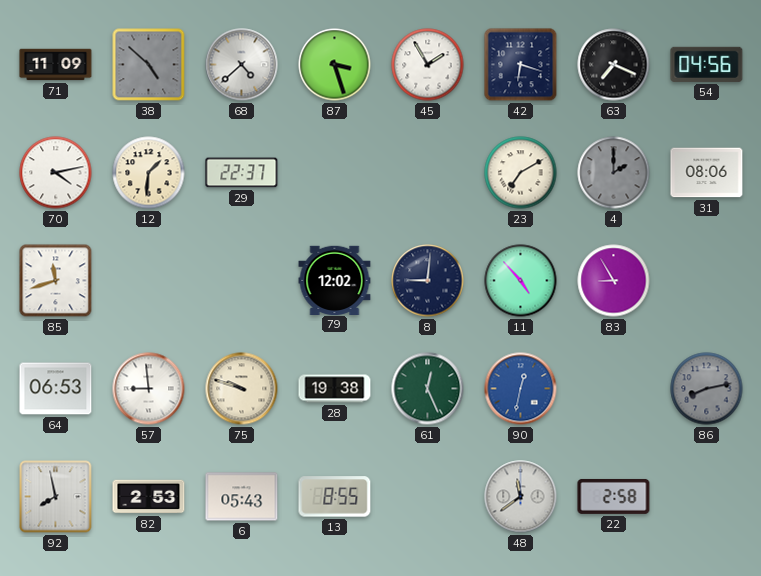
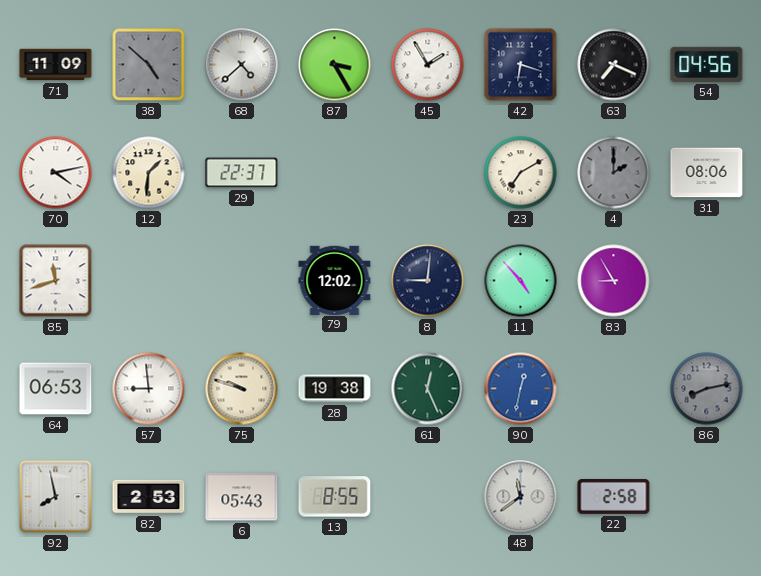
87: 3:27 -> 3:25
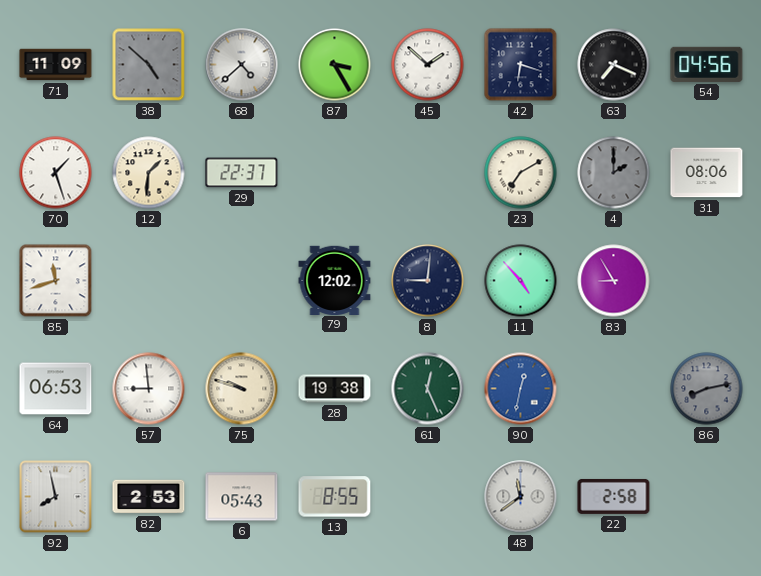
45: 1:55 -> 1:52
70: 4:13 -> 1:27
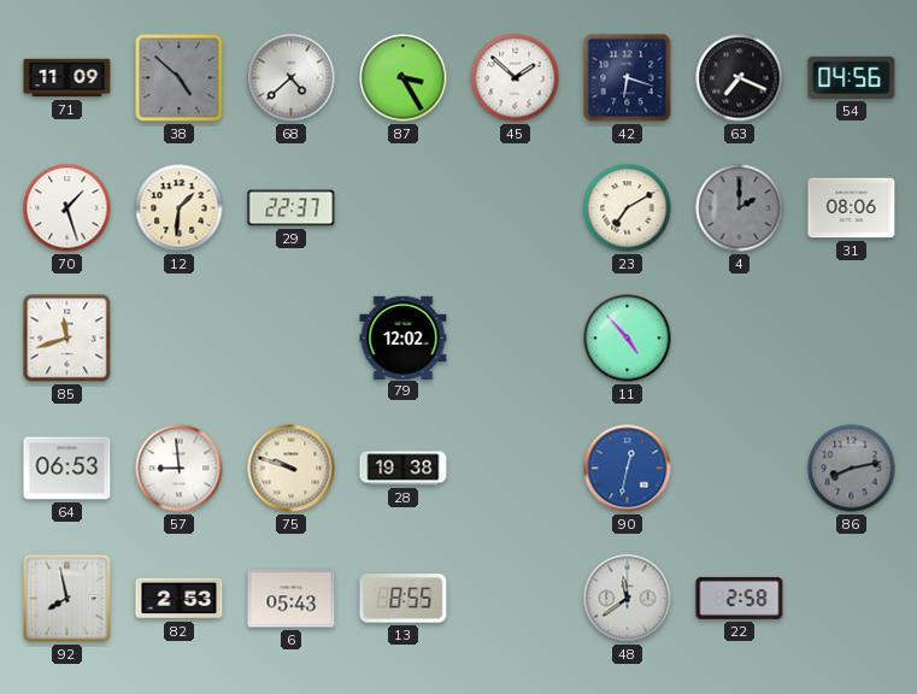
8: 9:01 -> none
83: 8:55 -> none
61: 12:26 -> none
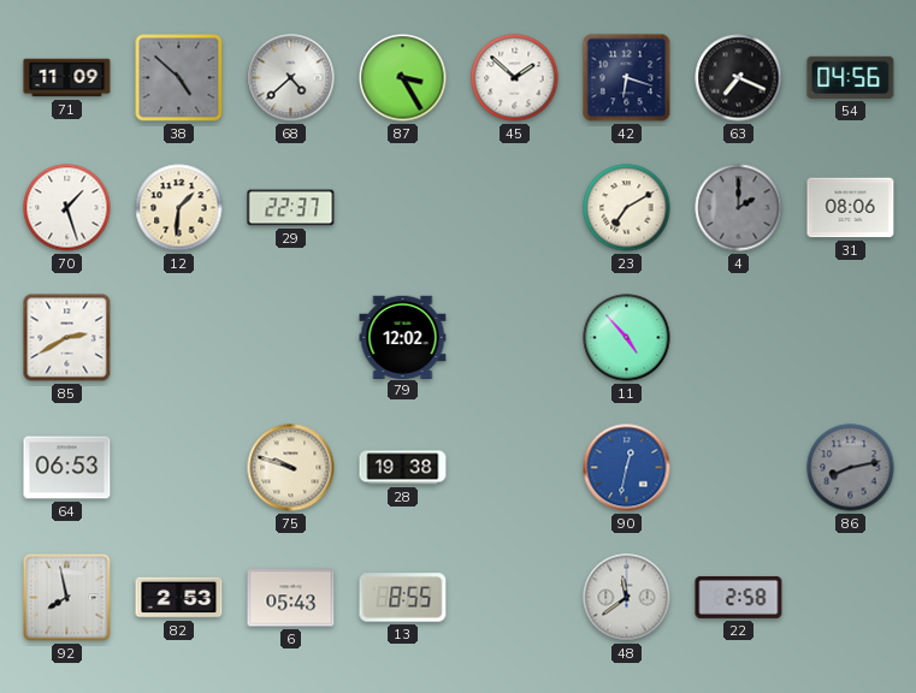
85: 11:42 -> 2:40
57: 8:59 -> none
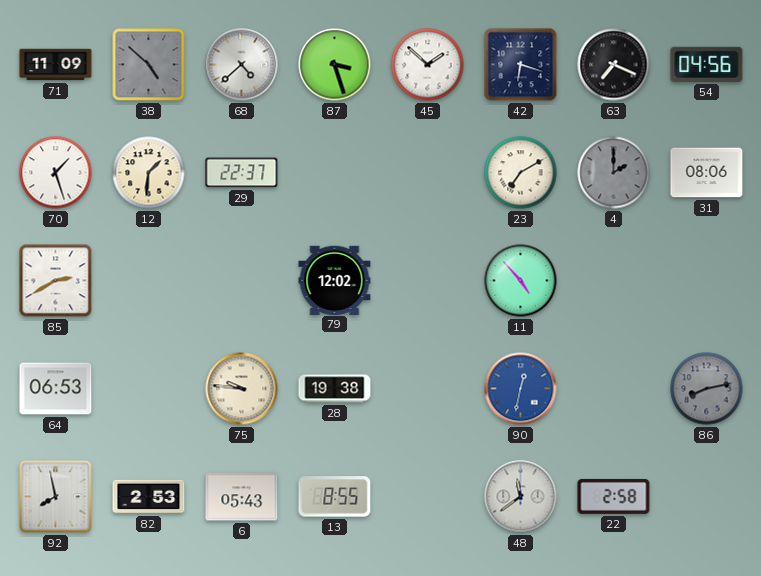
87: 3:25 -> 3:27
75: 9:48 -> 9:46
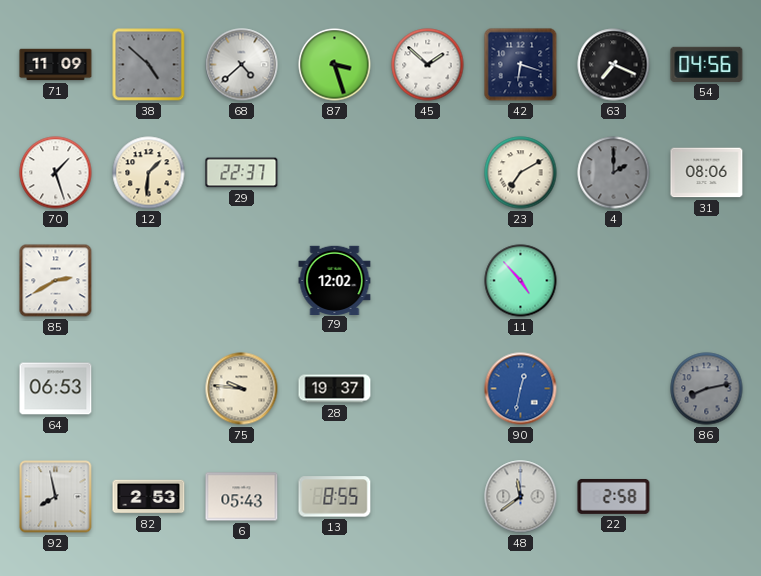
28: 19:38 -> 19:37
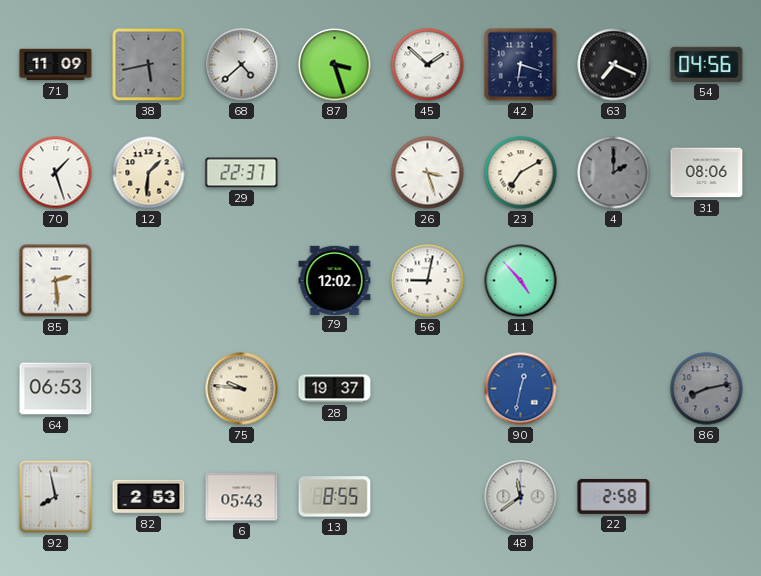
38: 4:52 -> 5:43
26: none -> 3:27
85: 2:40 -> 2:29
56: none -> 9:02
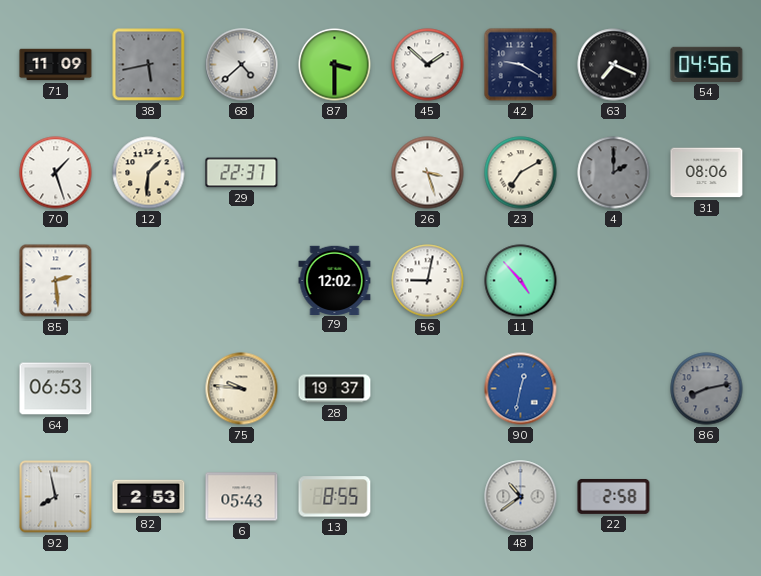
87: 3:27 -> 3:30
42: 6:18 -> 9:20
48: 11:39 -> 10:39
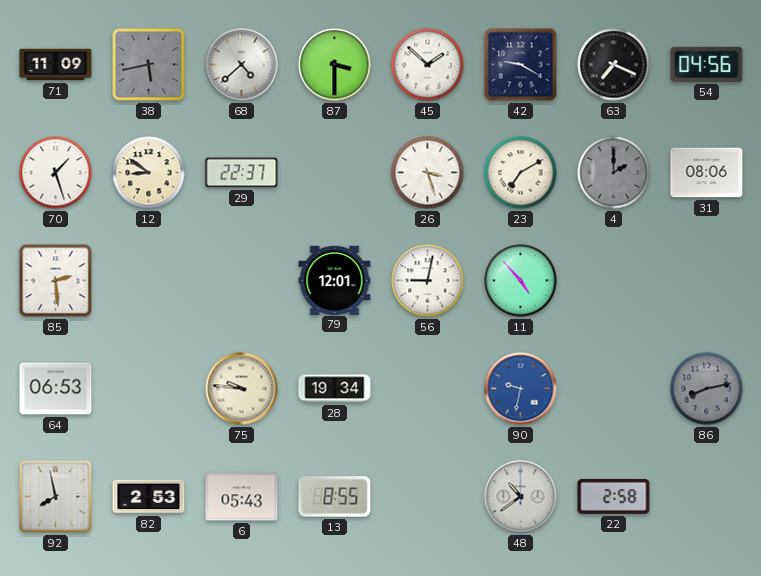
12: 1:31 -> 8:51
79: 12:02 -> 12:01
28: 19:37 -> 19:34
90: 12:32 -> 9:32
